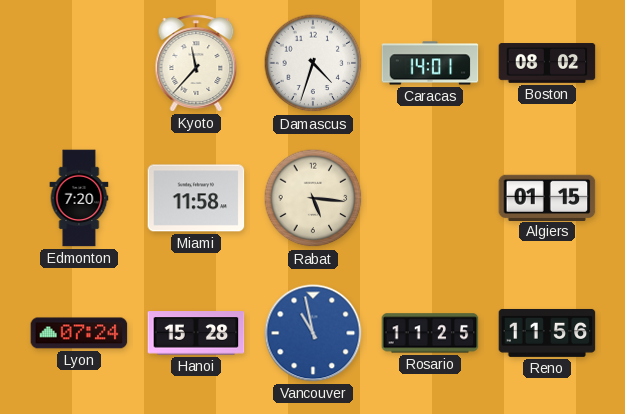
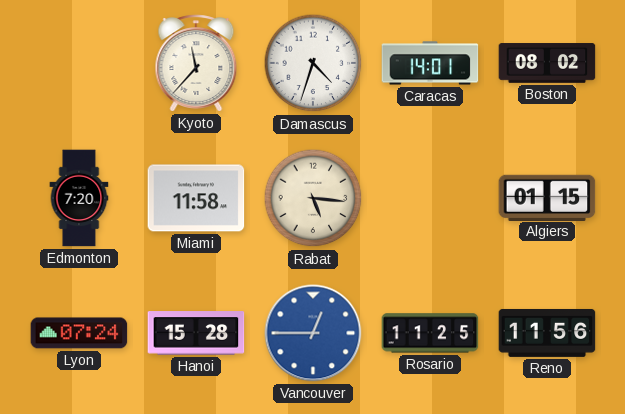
Vancouver: 10:58 -> 12:45
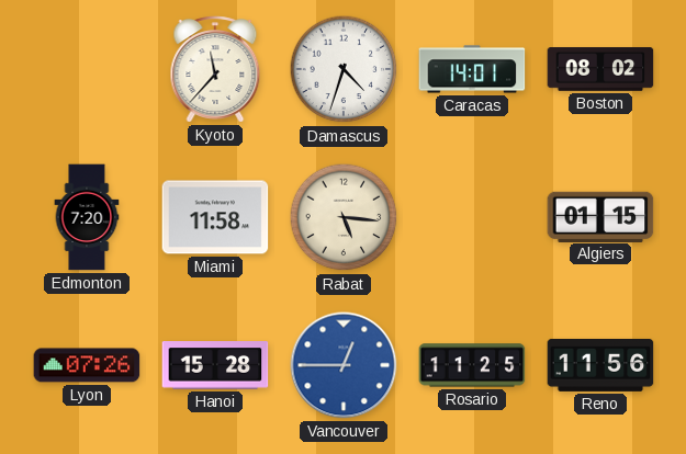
Lyon: 07:24 -> 07:26
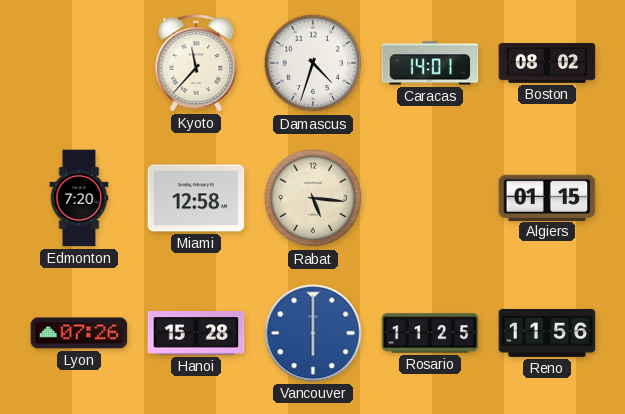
Miami: 11:58 -> 12:58
Vancouver: 12:45 -> 6:00
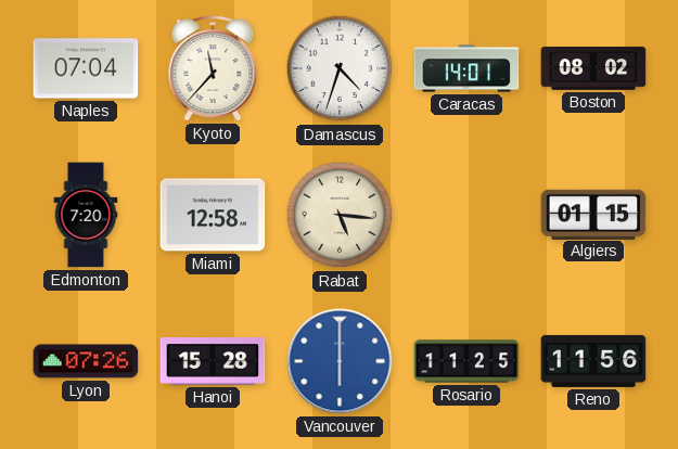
Naples: none -> 07:04
